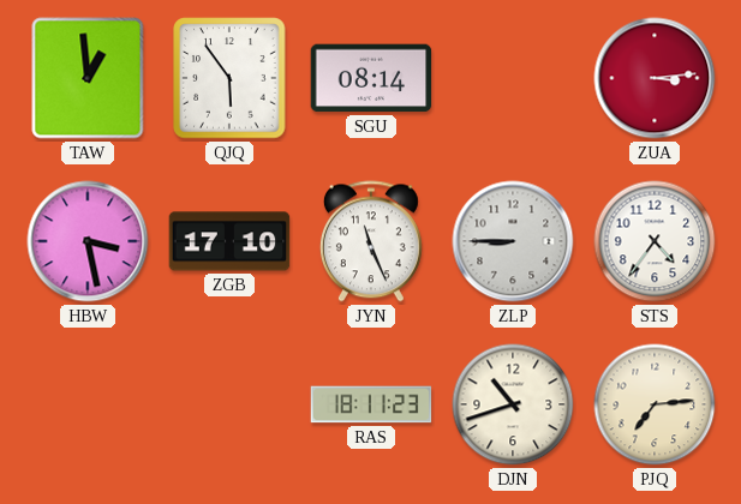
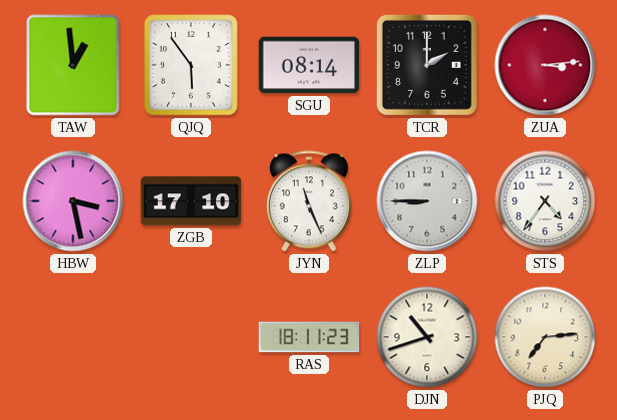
TCR: none -> 2:00
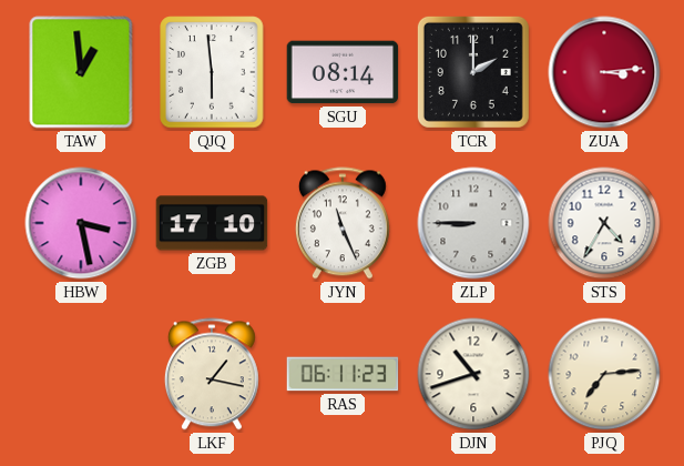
QJQ: 5:54 -> 5:59
STS: 4:36 -> 4:35
LKF: none -> 1:17
RAS: 18:11 -> 06:11
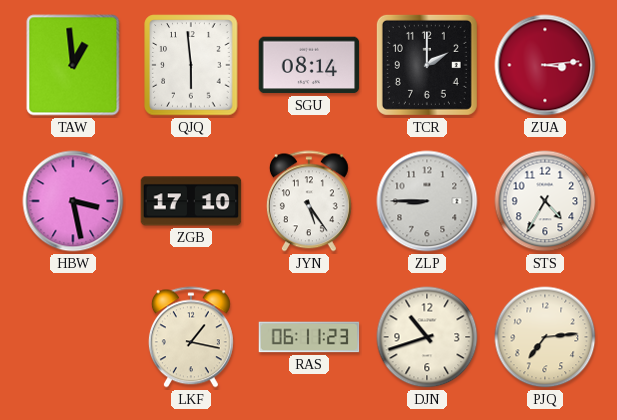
JYN: 11:26 -> 5:24
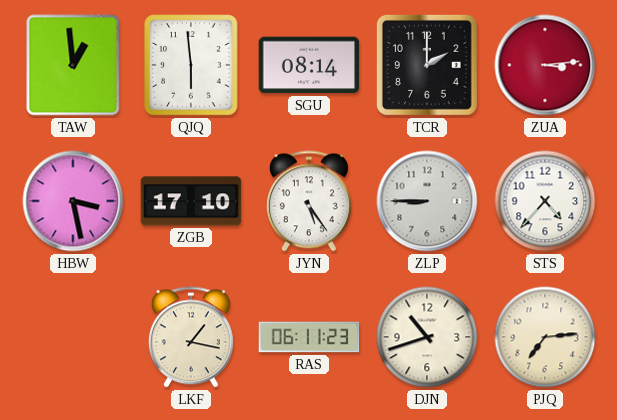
STS: 4:35 -> 4:37
